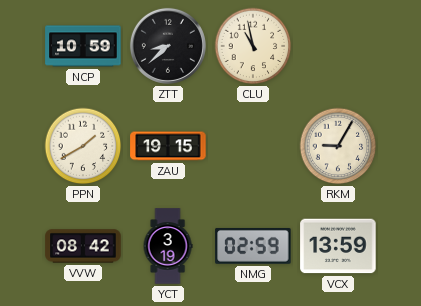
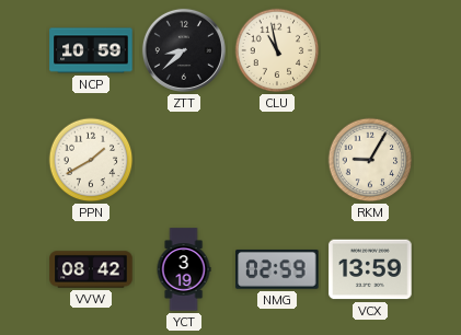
ZAU: 19:15 -> none
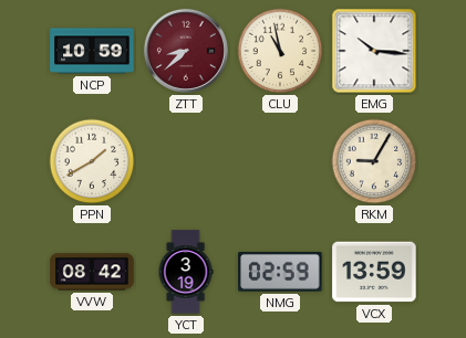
ZTT dial: black -> burgundy
EMG: none -> 10:16
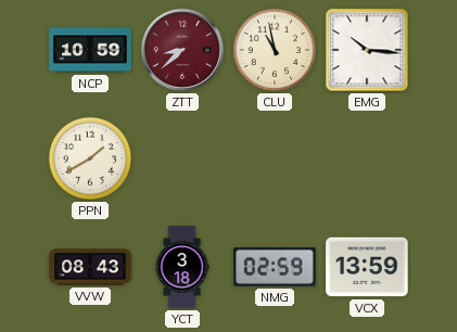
RKM: 9:05 -> none
VVW: 08:42 -> 08:43
YCT: 3:19 -> 3:18
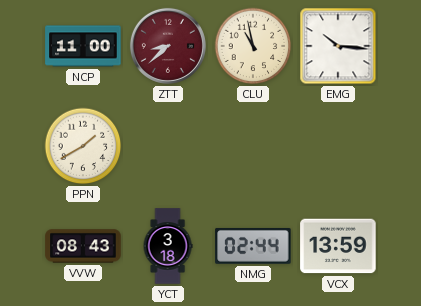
NCP: 10:59 -> 11:00
NMG: 02:59 -> 02:44
